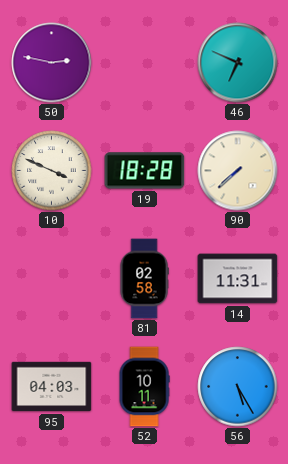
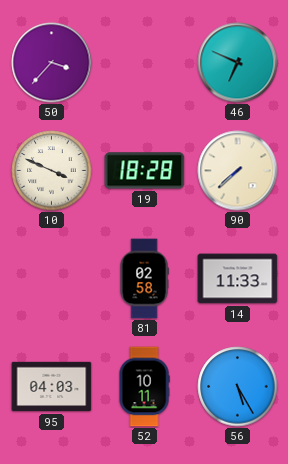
50: 2:47 -> 3:37
14: 11:31 -> 11:33
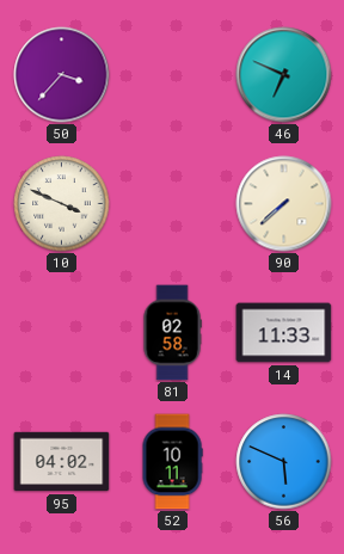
19: 18:28 -> none
95: 04:03 -> 04:02
56: 5:25 -> 5:49
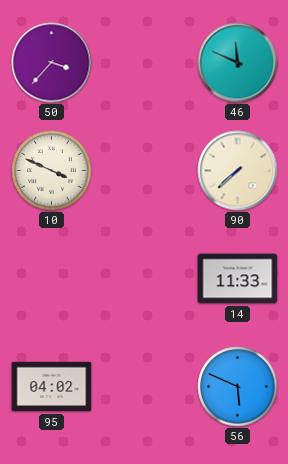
46: 6:49 -> 11:49
81: 02:58 -> none
52: 10:11 -> none
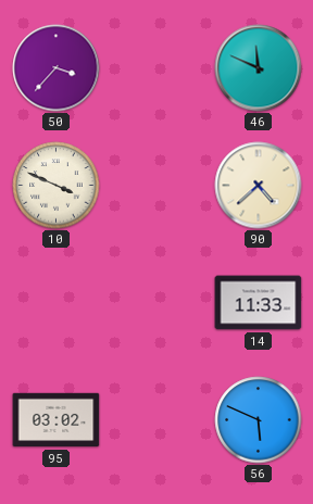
90: 7:38 -> 4:38
95: 04:02 -> 03:02
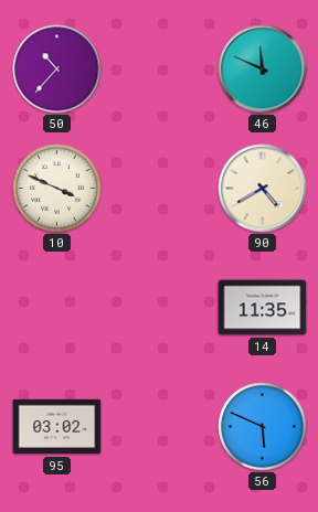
50: 3:37 -> 10:37
90: 4:38 -> 4:40
14: 11:33 -> 11:35
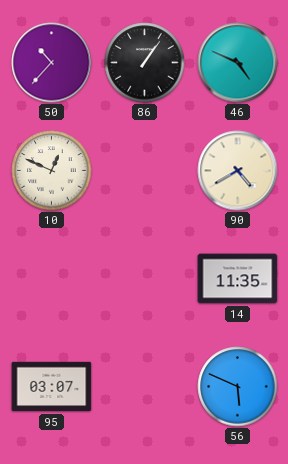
86: none -> 1:06
46: 11:49 -> 4:49
10: 3:49 -> 12:49
95: 03:02 -> 03:07
